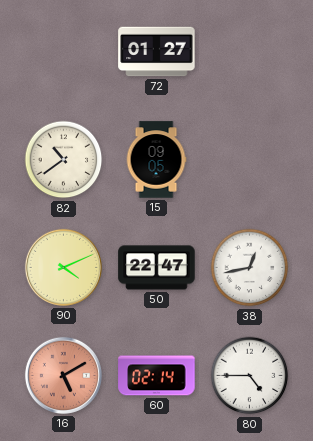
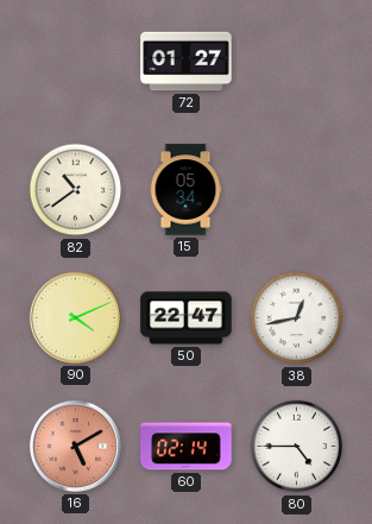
15: 09:05 -> 05:34
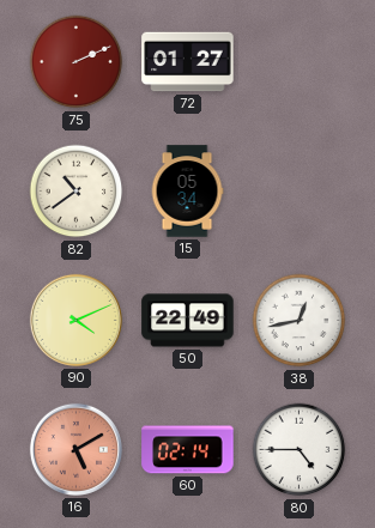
75: none -> 2:11
50: 22:47 -> 22:49
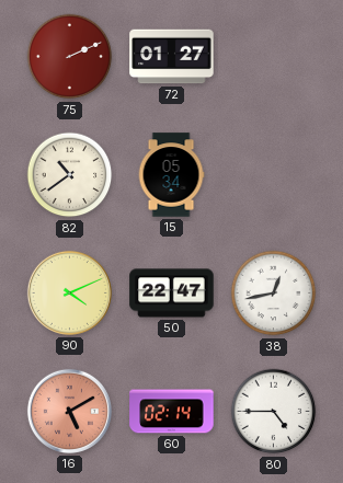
50: 22:49 -> 22:47
